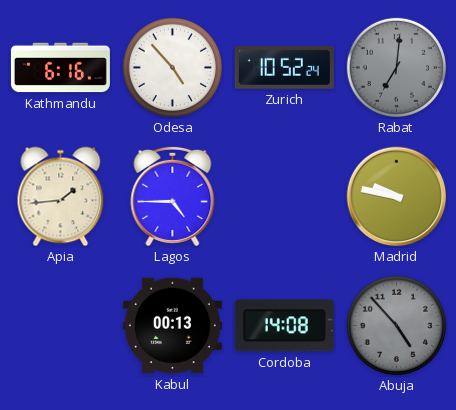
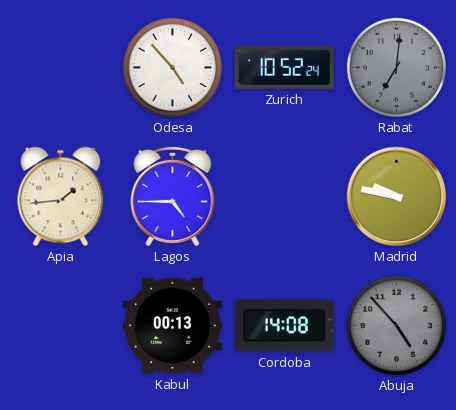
Kathmandu: 6:16 -> none
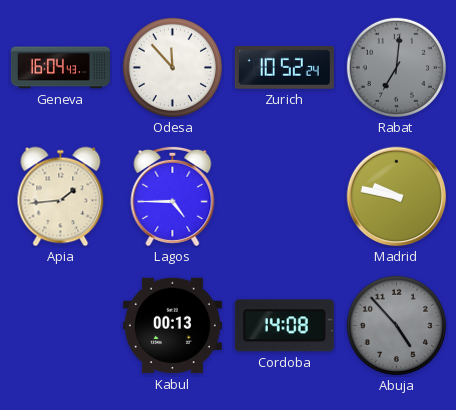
Geneva: none -> 16:04
Odesa: 4:53 -> 11:53
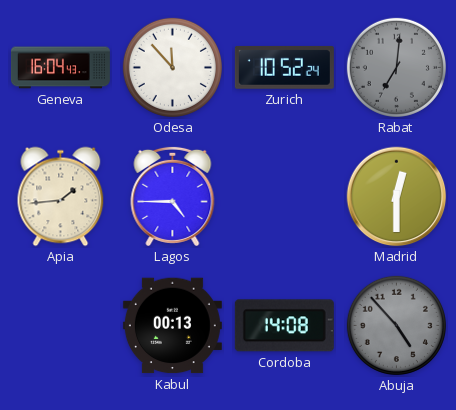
Madrid: 9:47 -> 12:30
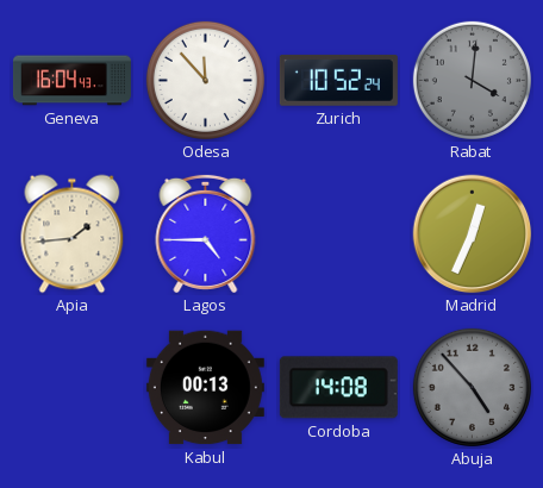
Rabat: 7:01 -> 4:01
Madrid: 12:30 -> 12:34
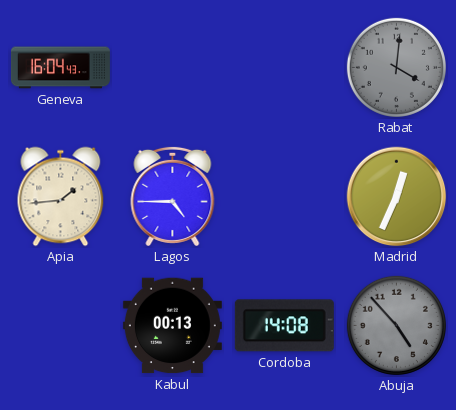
Odesa: 11:53 -> none
Zurich: 10:52 -> none
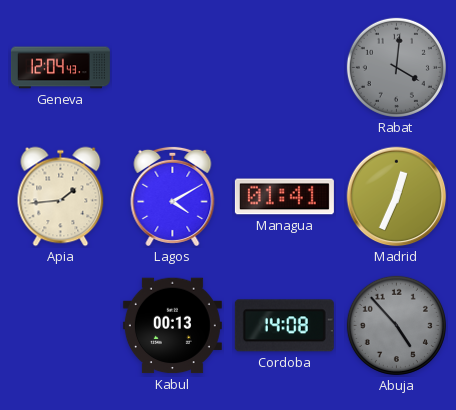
Geneva: 16:04 -> 12:04
Lagos: 4:45 -> 4:10
Managua: none -> 01:41
